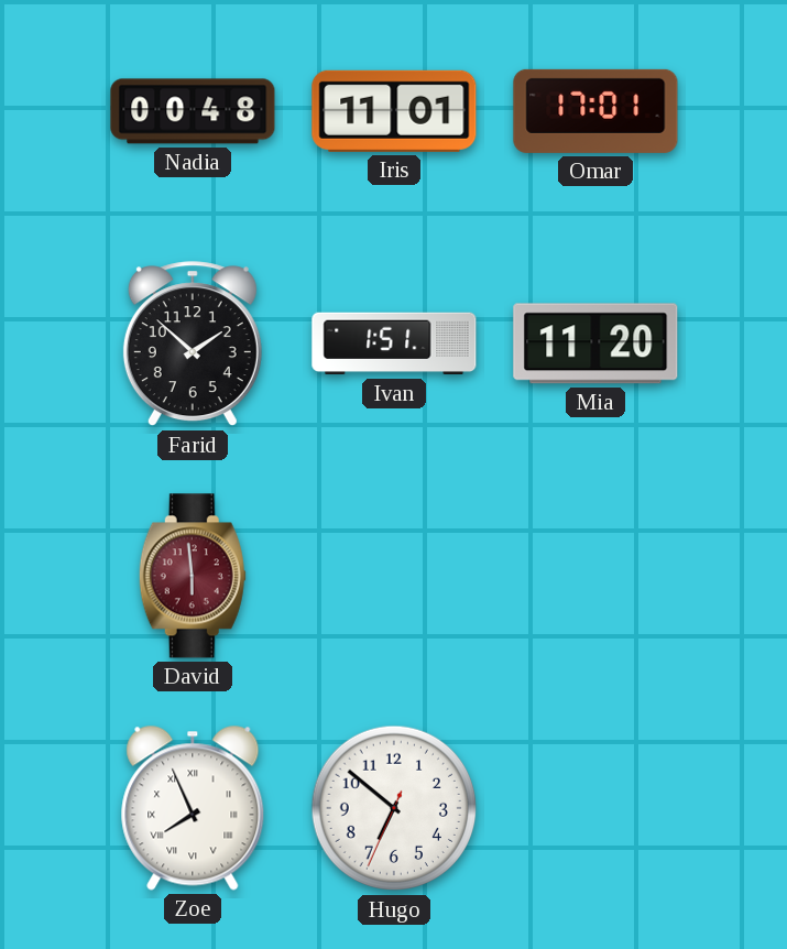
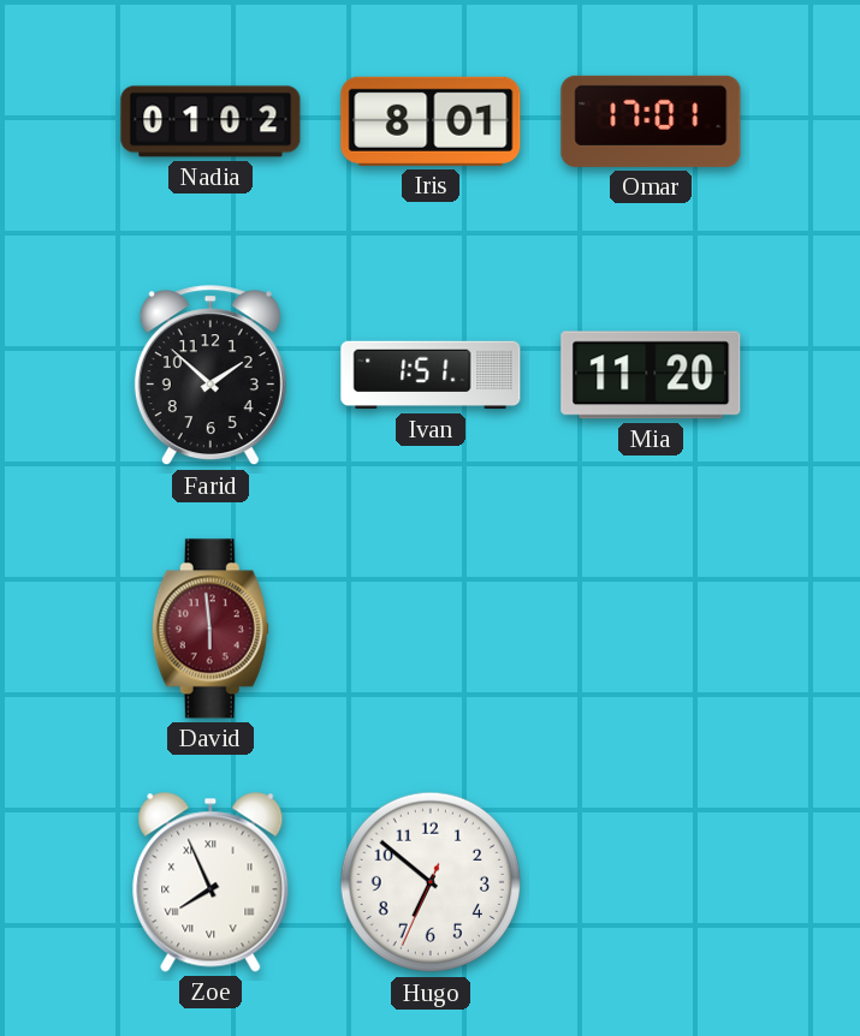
Nadia: 00:48 -> 01:02
Iris: 11:01 -> 8:01
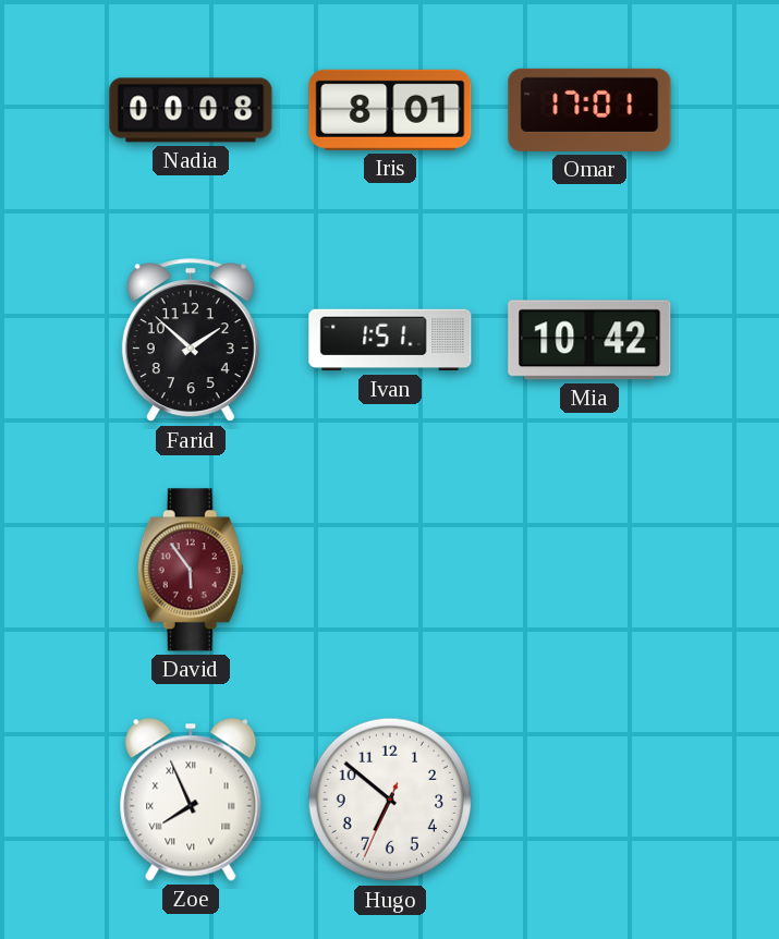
Nadia: 01:02 -> 00:08
Mia: 11:20 -> 10:42
David: 5:59 -> 5:54
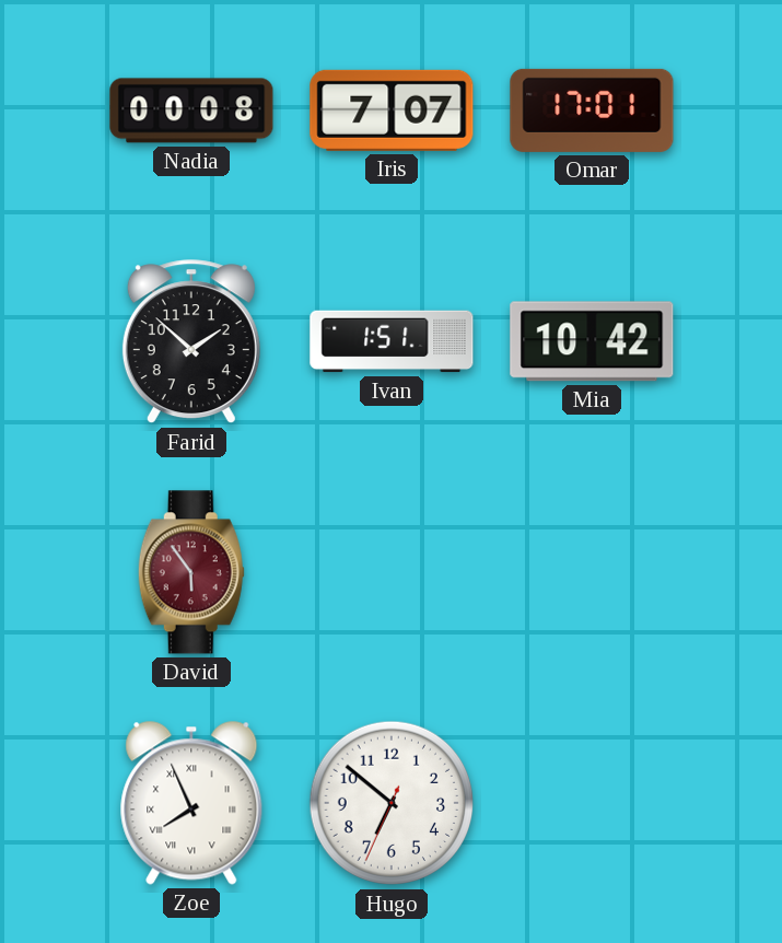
Iris: 8:01 -> 7:07
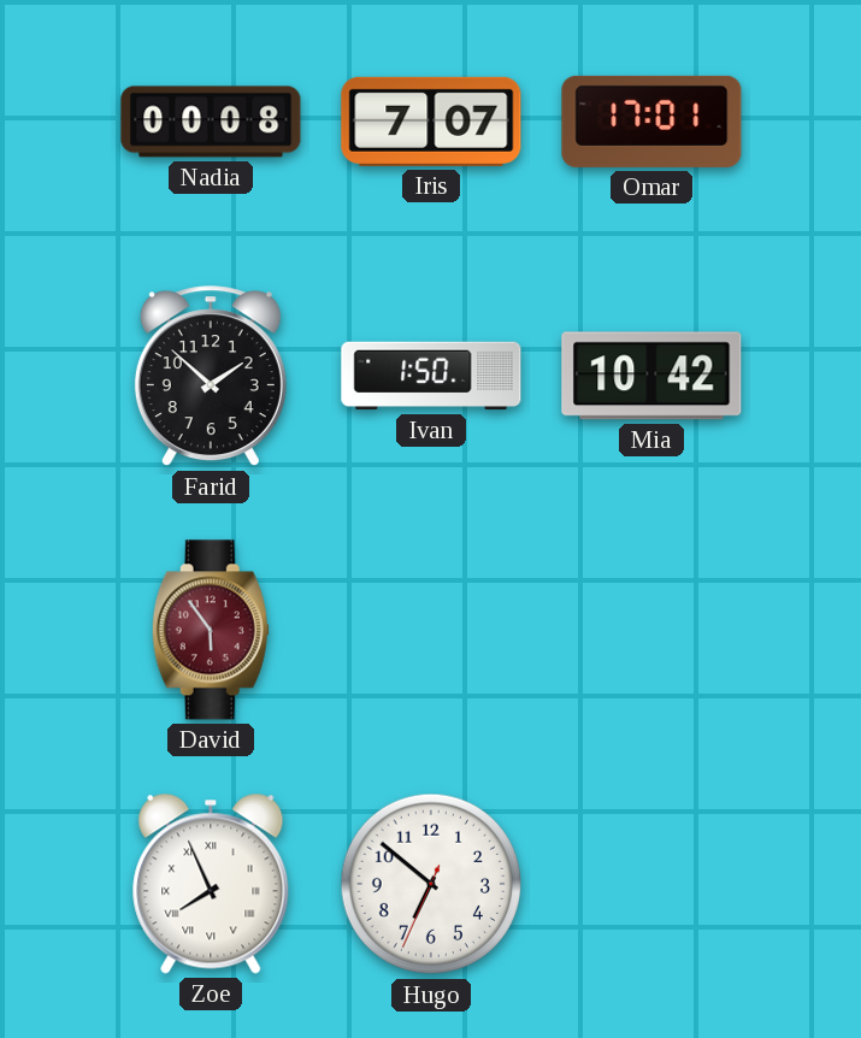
Ivan: 1:51 -> 1:50
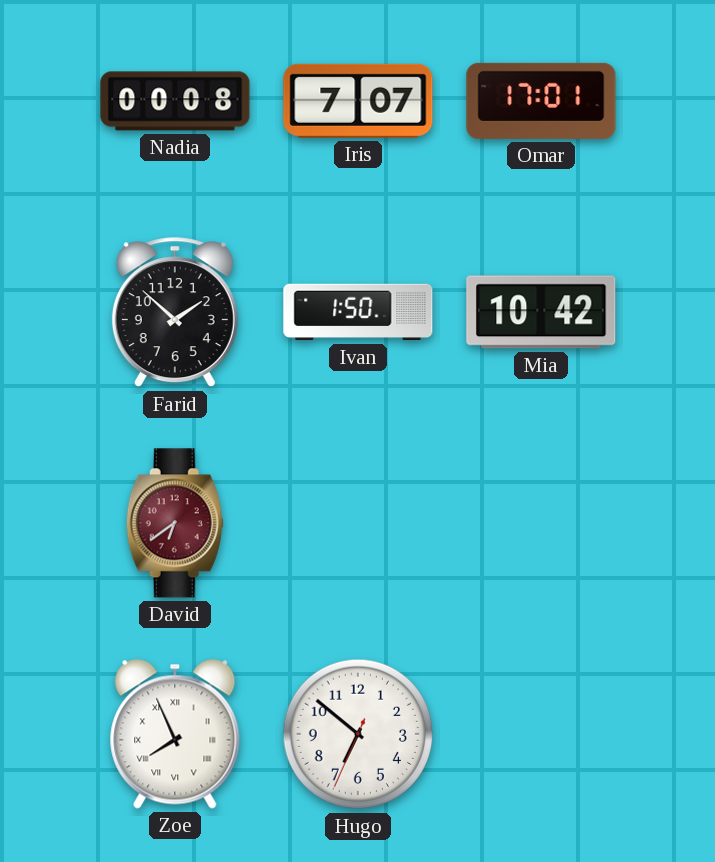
David: 5:54 -> 6:39
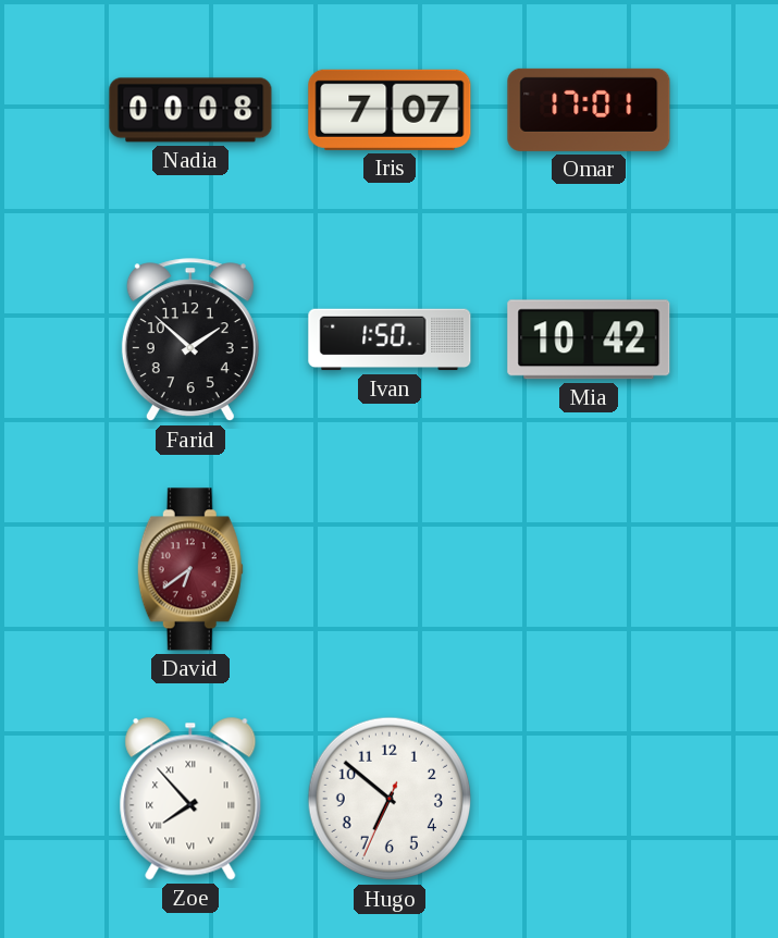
Zoe: 7:56 -> 7:53
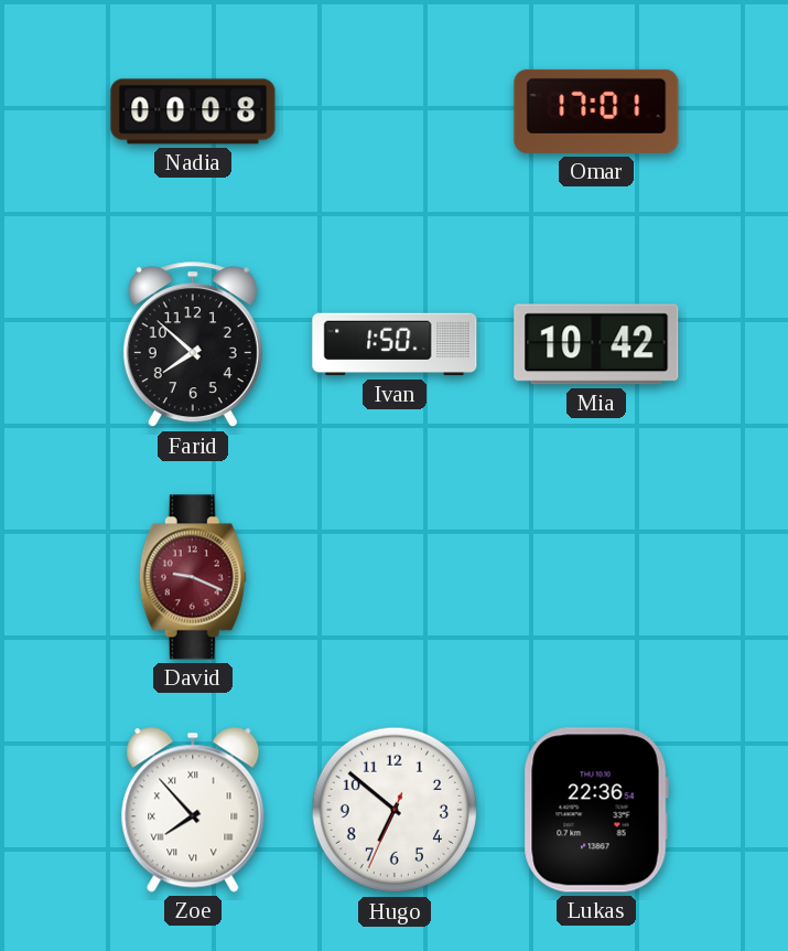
Iris: 7:07 -> none
Farid: 1:52 -> 7:52
David: 6:39 -> 9:19
Lukas: none -> 22:36
